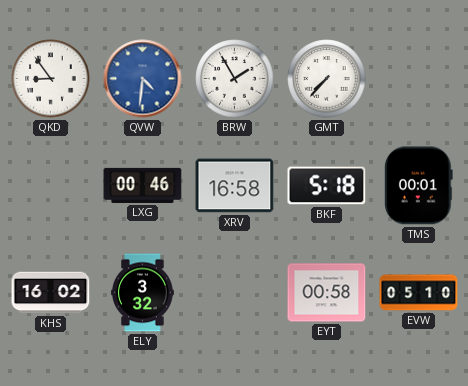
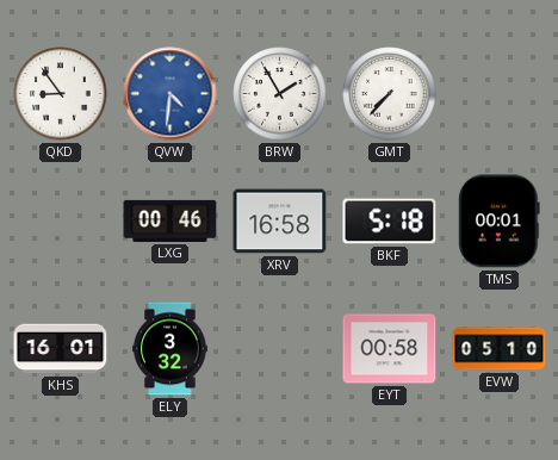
KHS: 16:02 -> 16:01
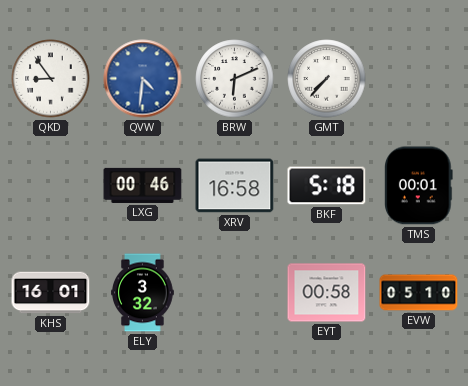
BRW: 1:55 -> 6:11
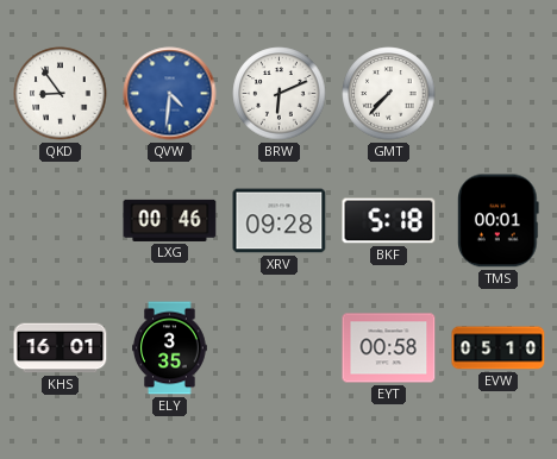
XRV: 16:58 -> 09:28
ELY: 3:32 -> 3:35
